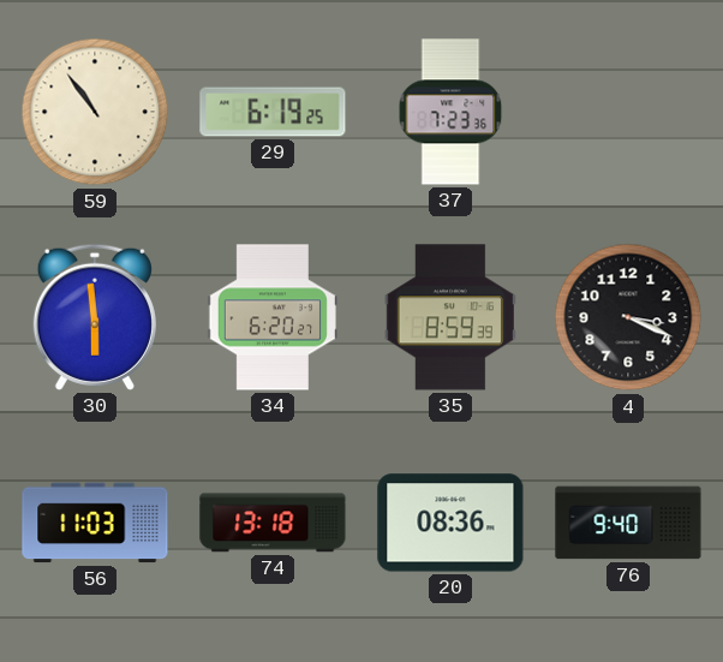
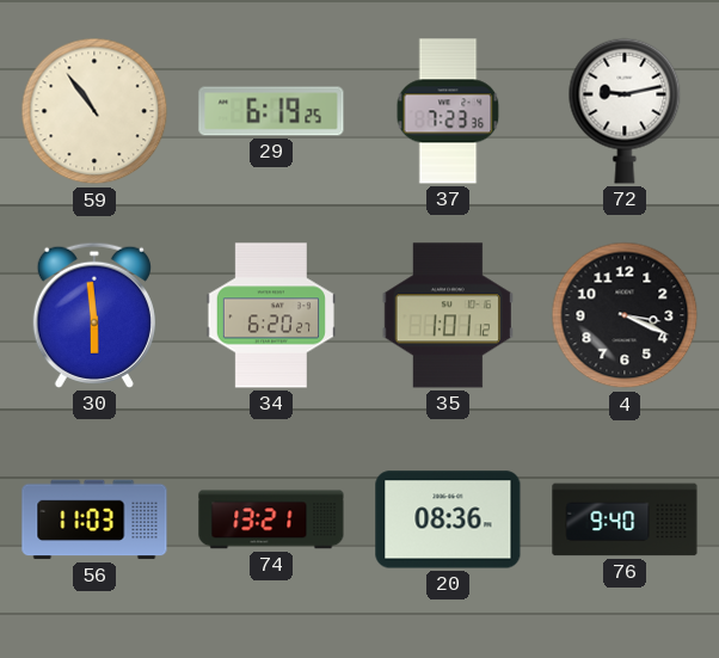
72: none -> 9:13
35: 8:59 -> 1:01
74: 13:18 -> 13:21
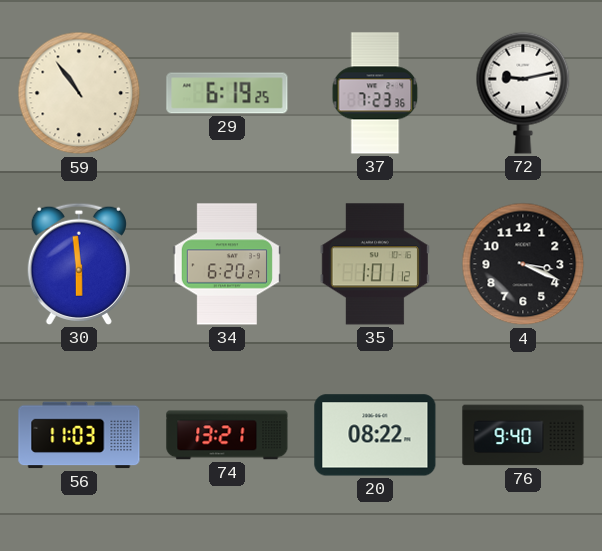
20: 08:36 -> 08:22
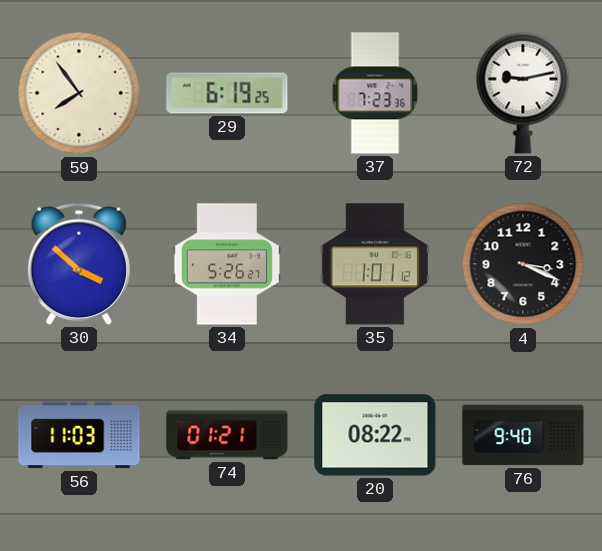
59: 10:54 -> 7:54
30: 5:59 -> 3:52
34: 6:20 -> 5:26
74: 13:21 -> 01:21
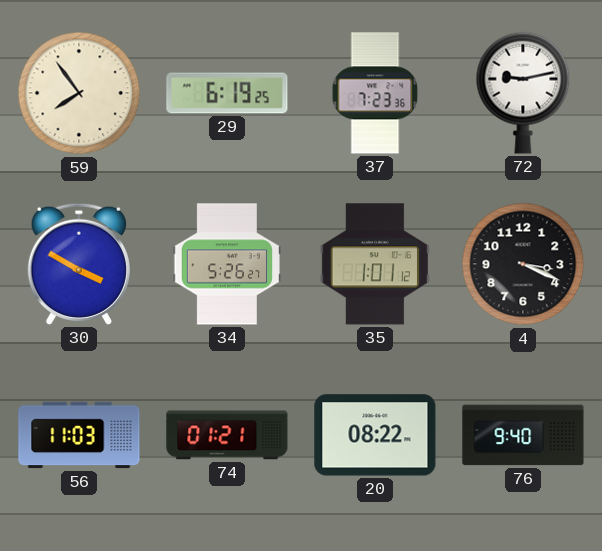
30: 3:52 -> 3:50
